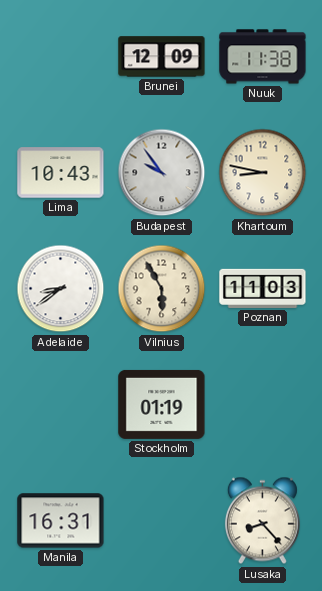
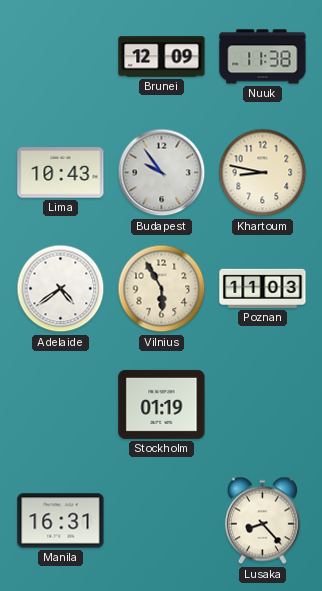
Adelaide: 8:39 -> 4:39
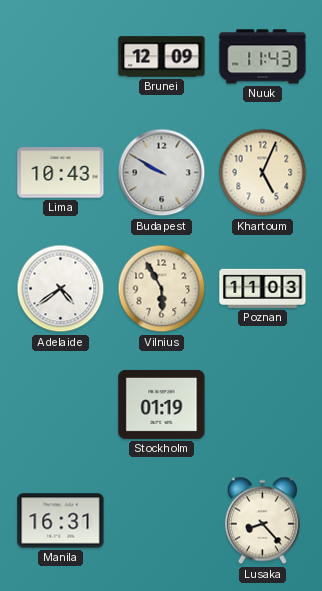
Nuuk: 11:38 -> 11:43
Budapest: 9:54 -> 9:50
Khartoum: 8:47 -> 5:04
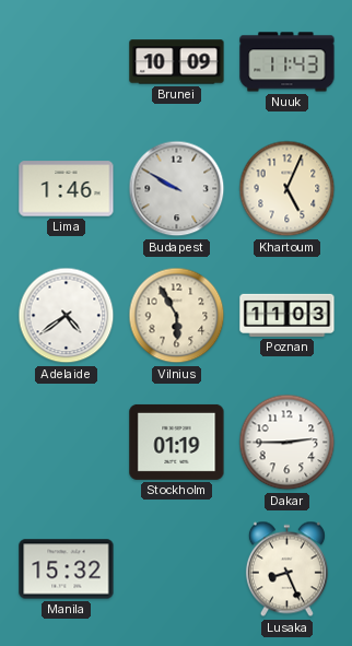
Brunei: 12:09 -> 10:09
Lima: 10:43 -> 1:46
Dakar: none -> 2:45
Manila: 16:31 -> 15:32
Lusaka: 8:23 -> 8:26
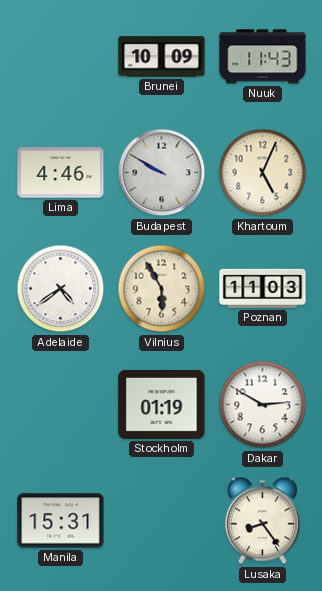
Lima: 1:46 -> 4:46
Dakar: 2:45 -> 2:50
Manila: 15:32 -> 15:31
Lusaka: 8:26 -> 8:24
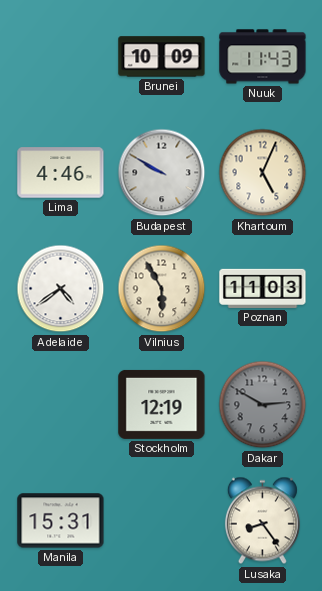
Stockholm: 01:19 -> 12:19
Dakar dial: white -> grey
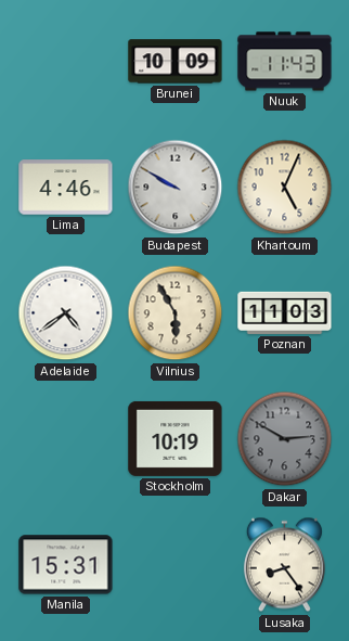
Stockholm: 12:19 -> 10:19
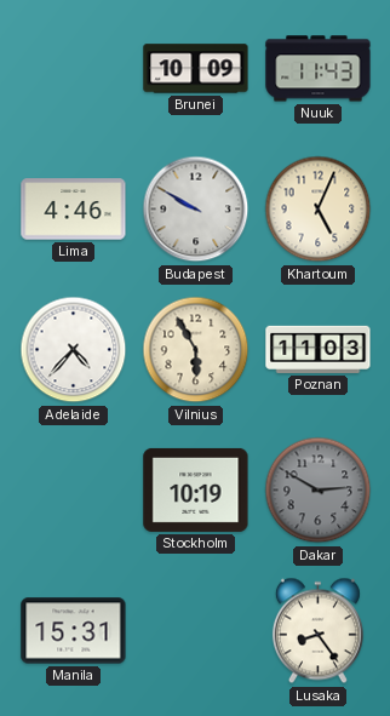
Adelaide: 4:39 -> 4:37
